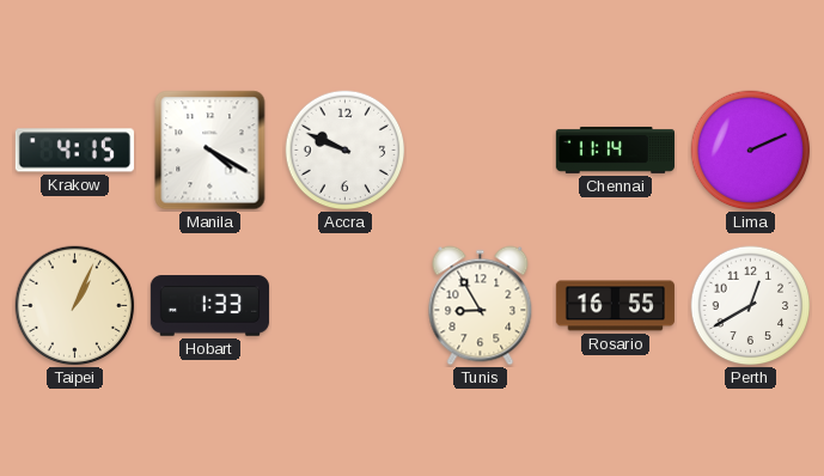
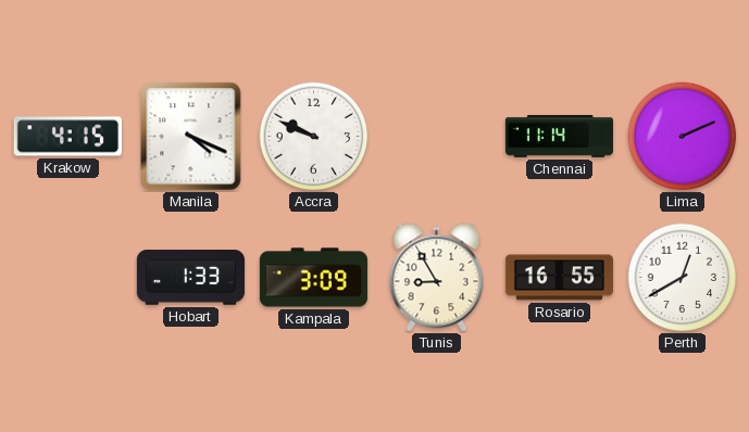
Manila: 4:20 -> 4:19
Taipei: 1:04 -> none
Kampala: none -> 3:09
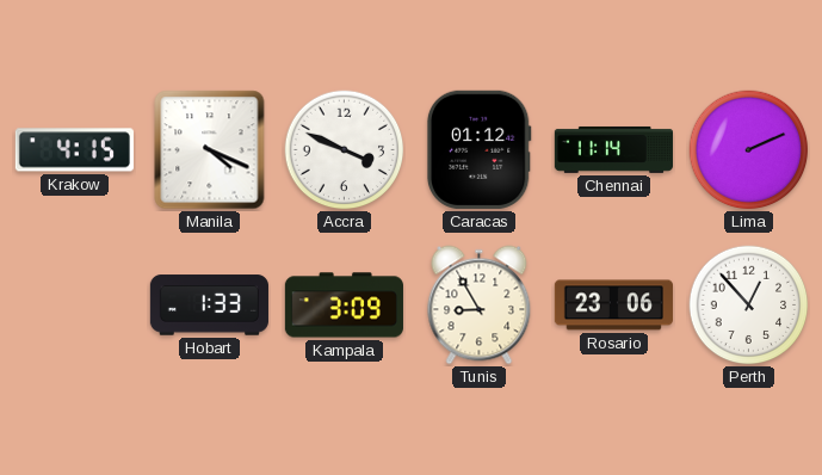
Accra: 9:49 -> 3:49
Caracas: none -> 01:12
Rosario: 16:55 -> 23:06
Perth: 12:40 -> 12:53
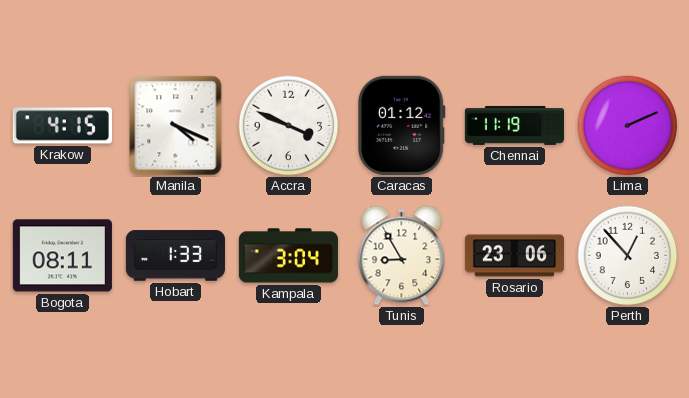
Chennai: 11:14 -> 11:19
Bogota: none -> 08:11
Kampala: 3:09 -> 3:04
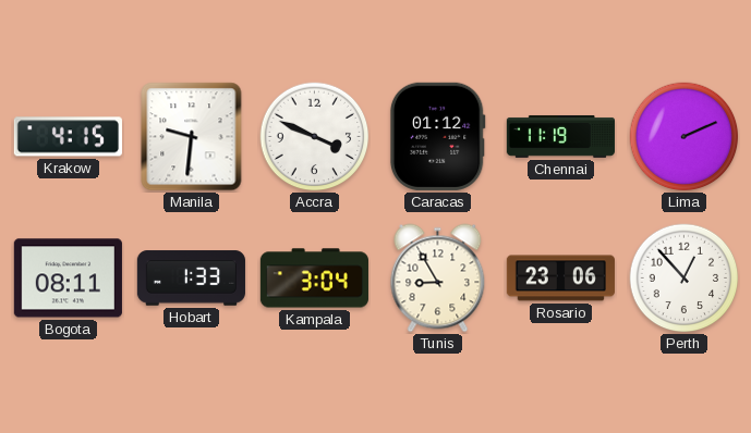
Manila: 4:19 -> 9:31
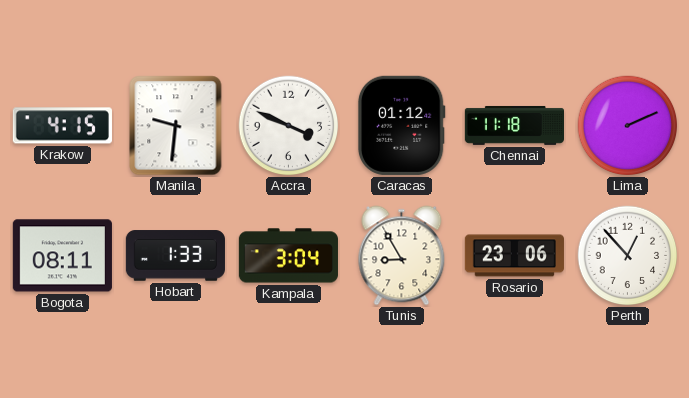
Chennai: 11:19 -> 11:18
